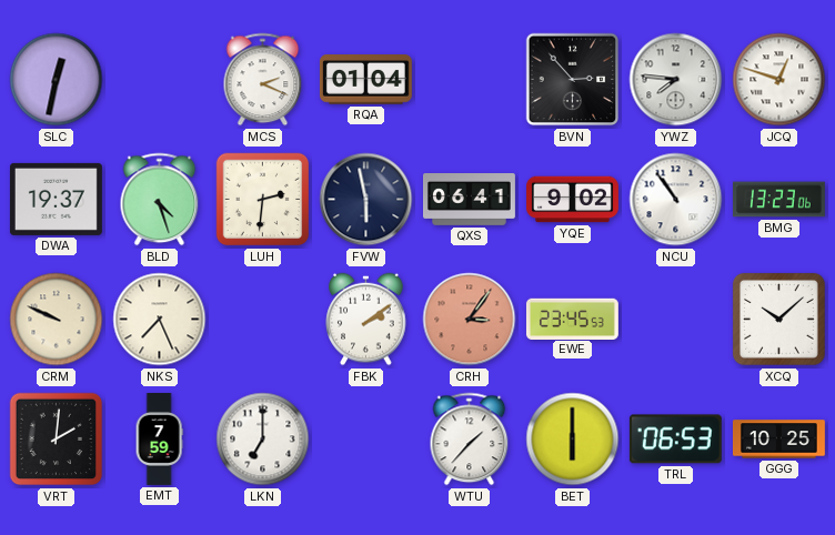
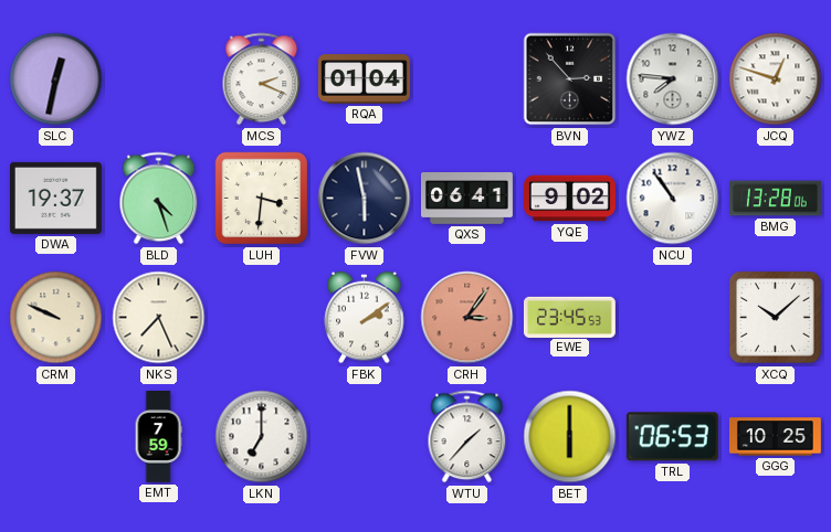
LUH: 2:31 -> 3:31
BMG: 13:23 -> 13:28
VRT: 2:01 -> none
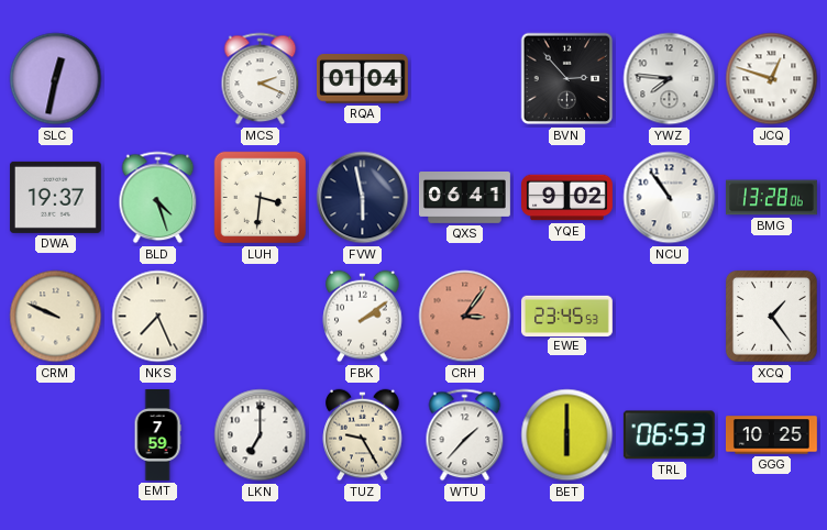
XCQ: 10:08 -> 1:24
TUZ: none -> 9:25
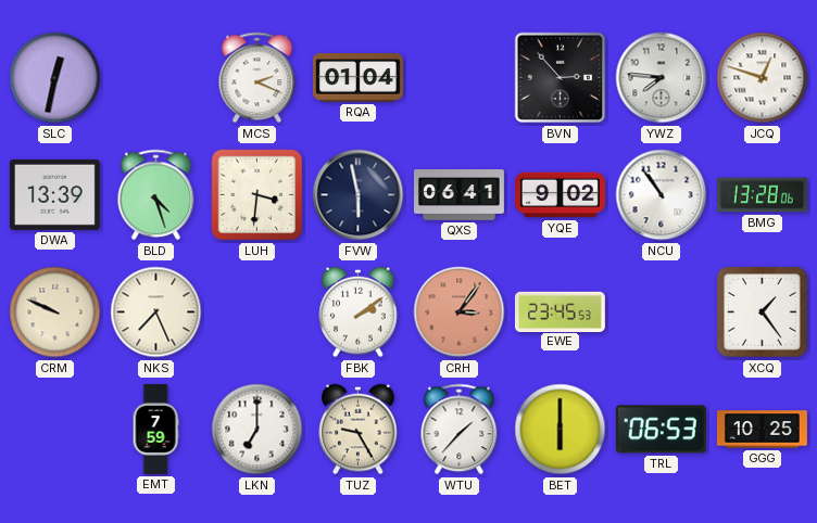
DWA: 19:37 -> 13:39
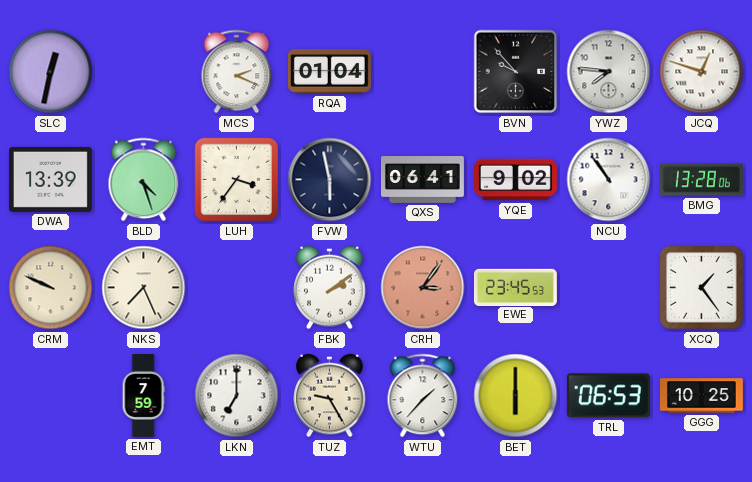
BVN: 2:53 -> 9:53
LUH: 3:31 -> 3:36
